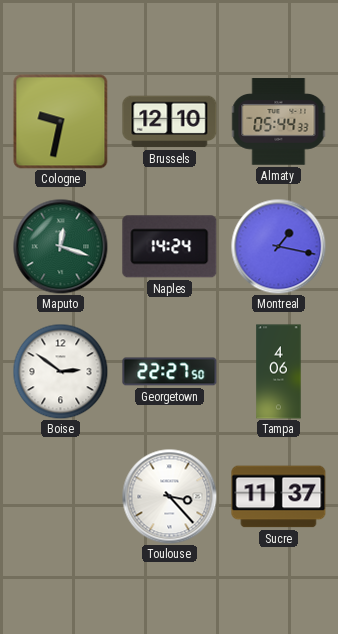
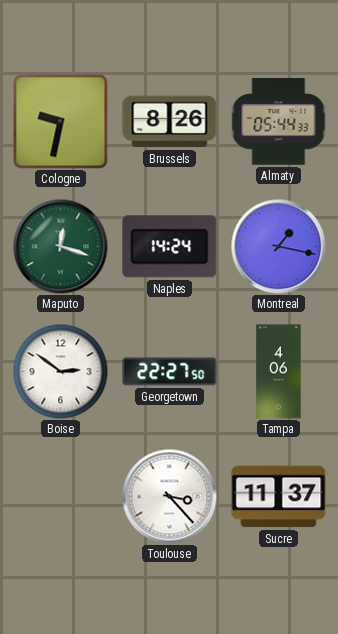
Brussels: 12:10 -> 8:26
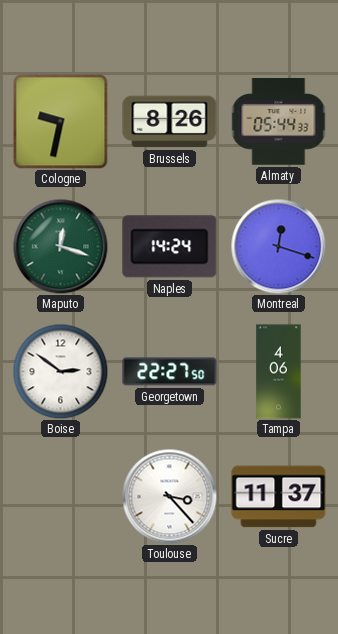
Montreal: 1:17 -> 12:18
